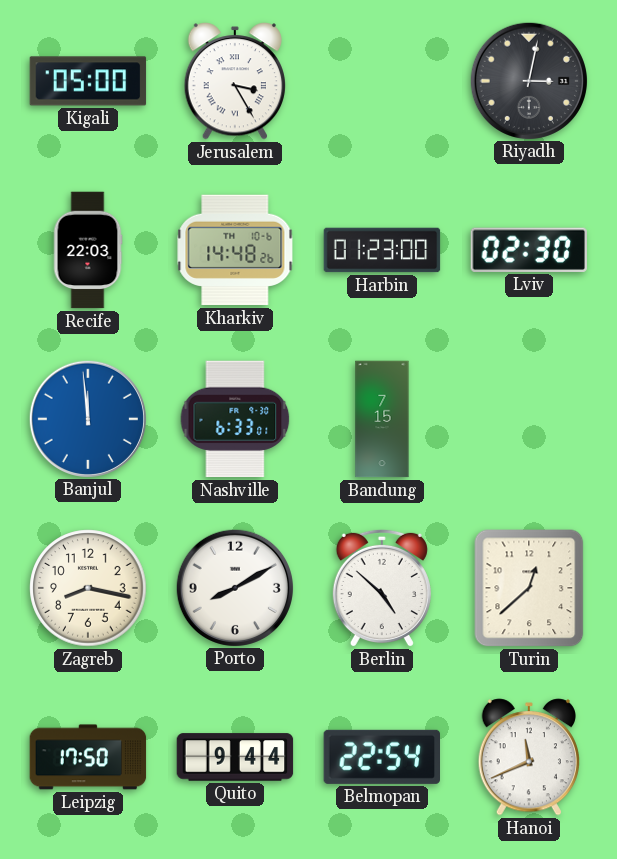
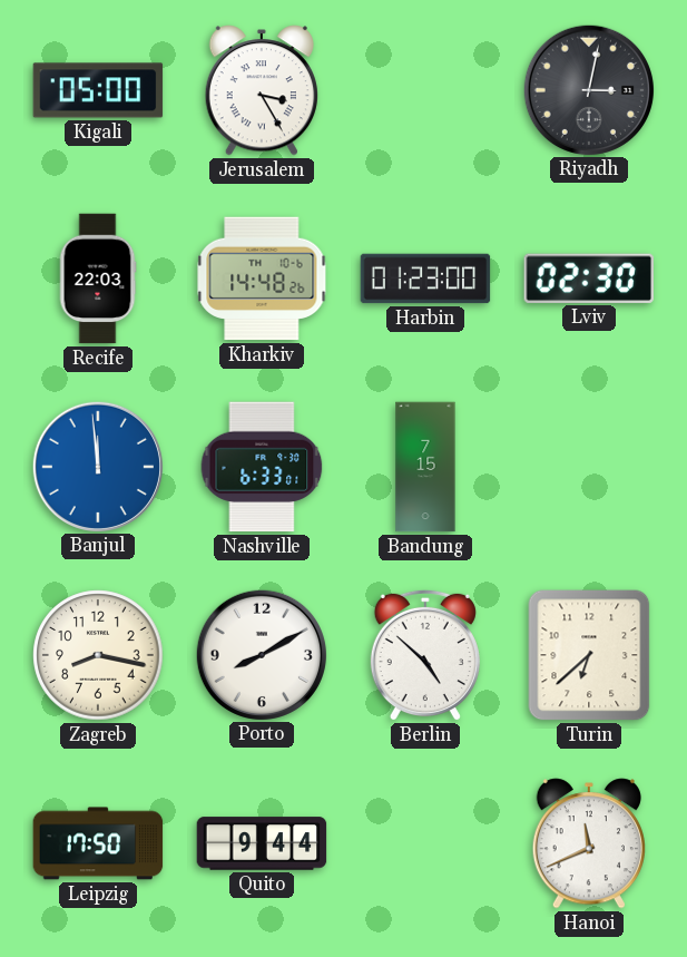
Turin: 12:38 -> 6:38
Belmopan: 22:54 -> none
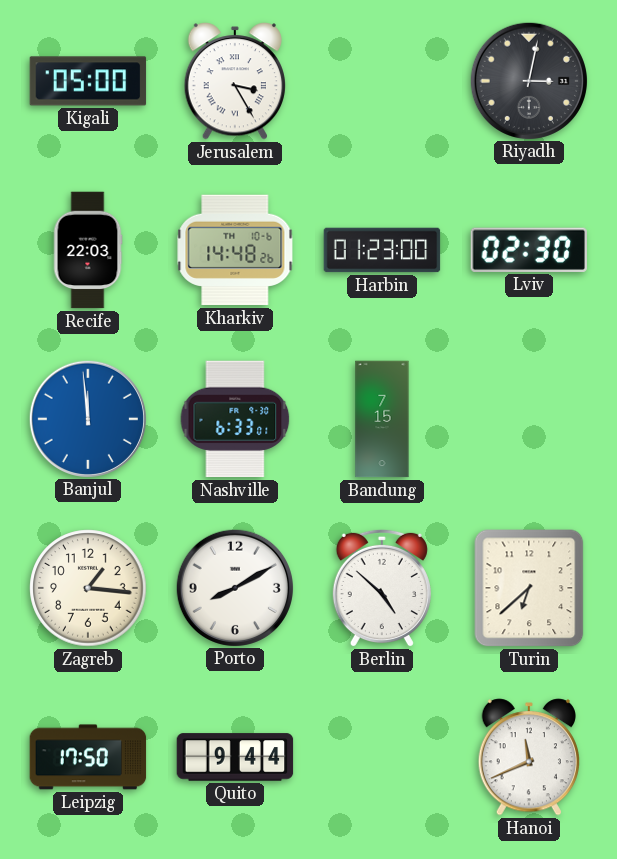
Zagreb: 8:17 -> 1:16
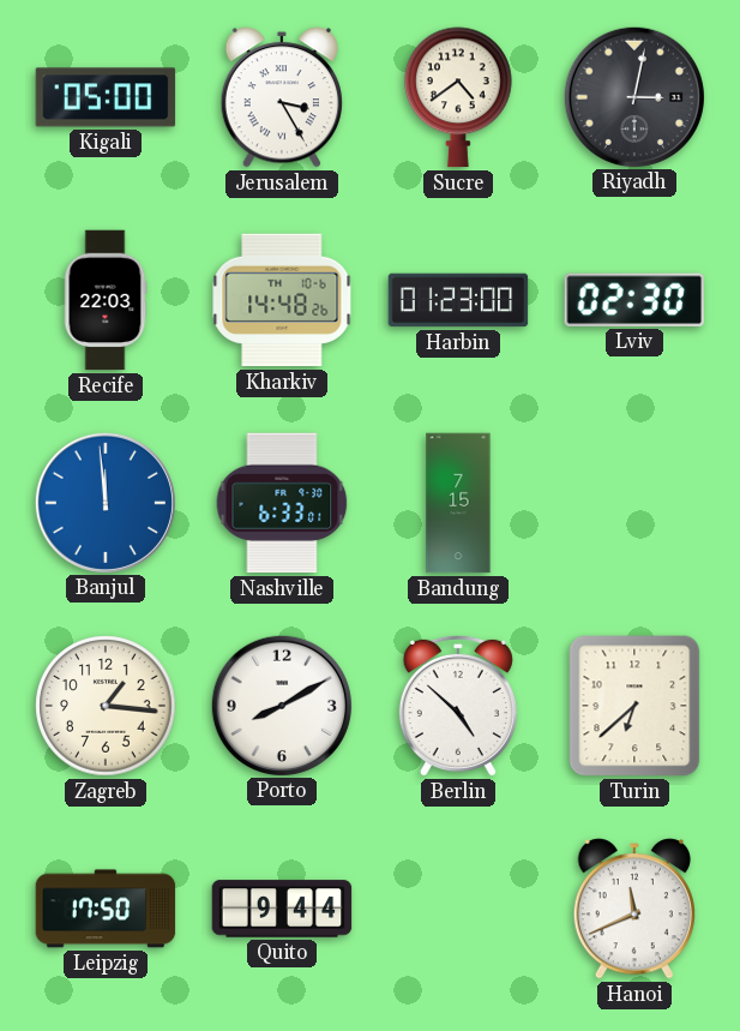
Sucre: none -> 4:39
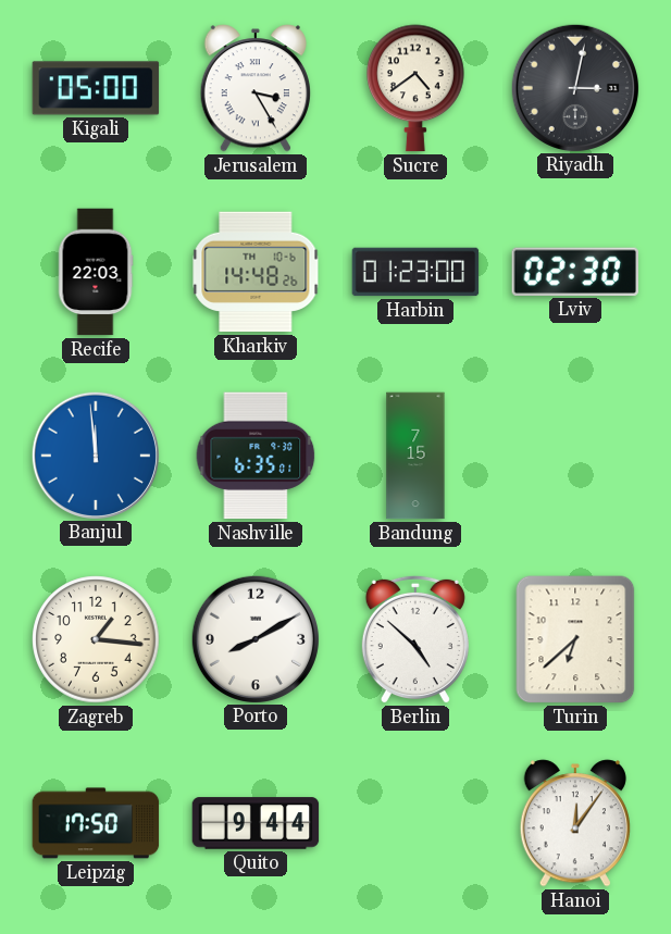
Nashville: 6:33 -> 6:35
Hanoi: 11:41 -> 12:06
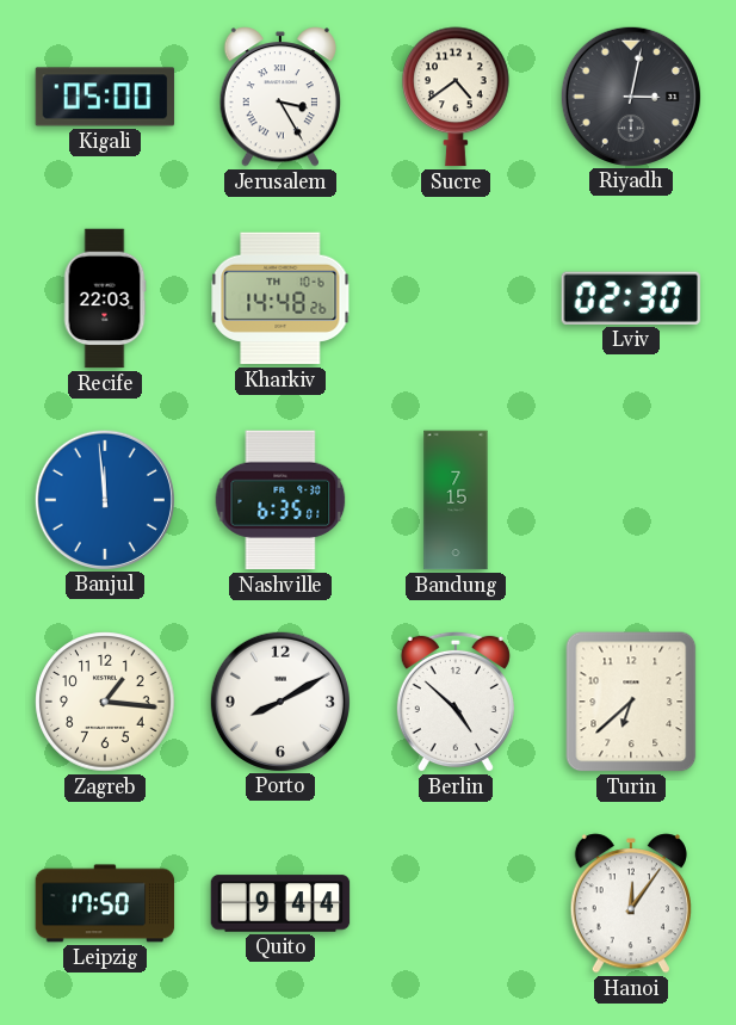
Harbin: 01:23 -> none
